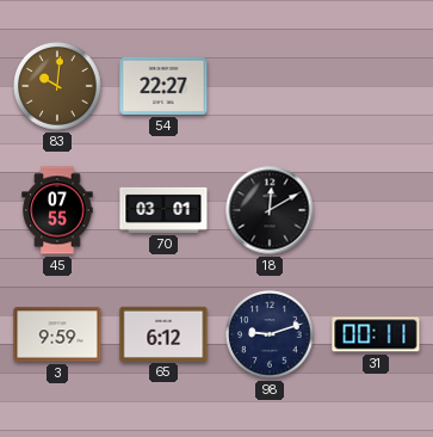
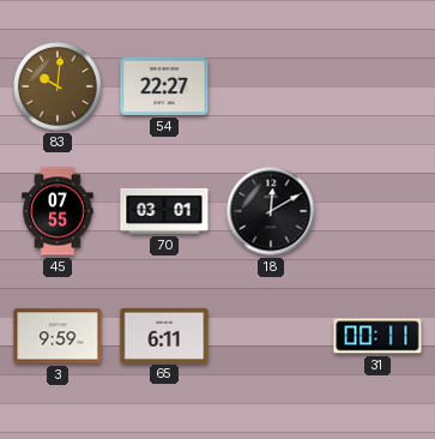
65: 6:12 -> 6:11
98: 9:12 -> none
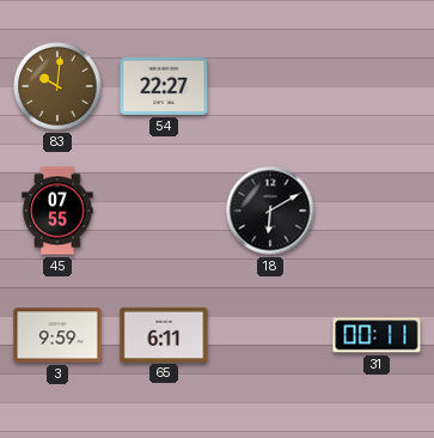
70: 03:01 -> none
18: 12:10 -> 6:10
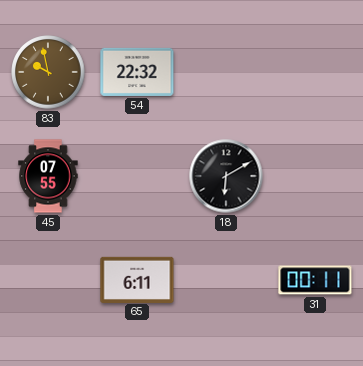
83: 10:01 -> 9:58
54: 22:27 -> 22:32
3: 9:59 -> none
